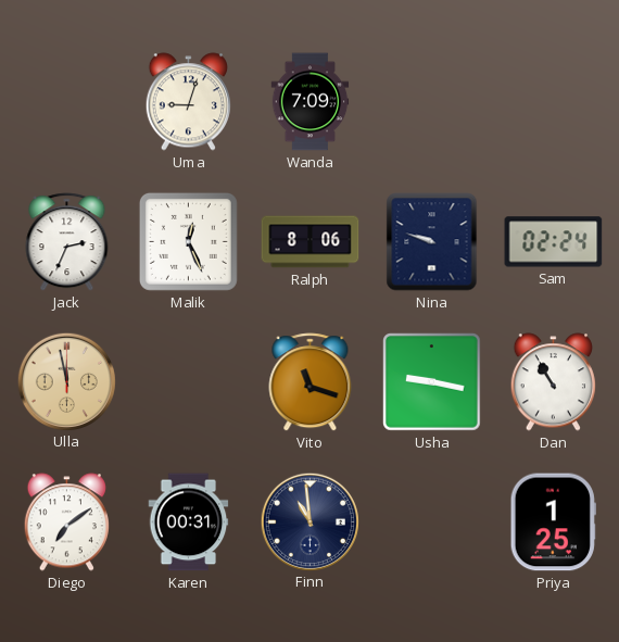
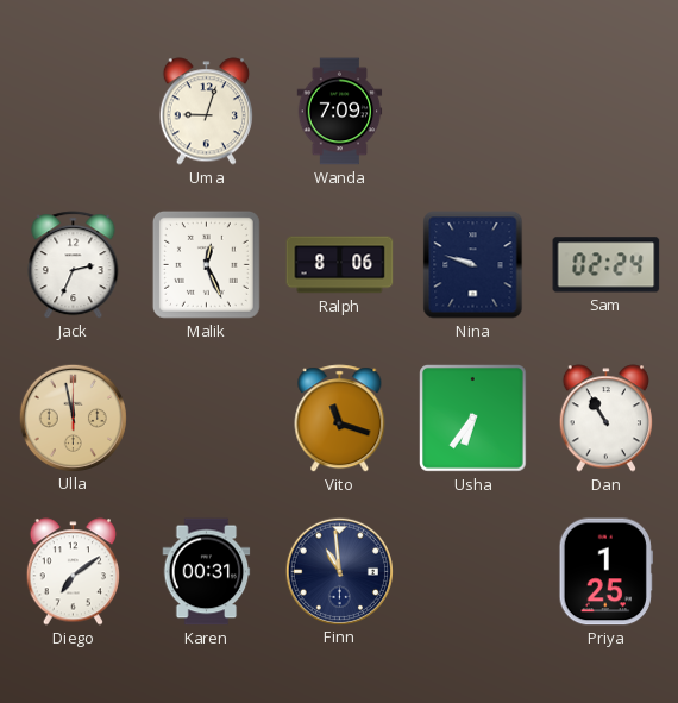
Usha: 9:17 -> 6:36
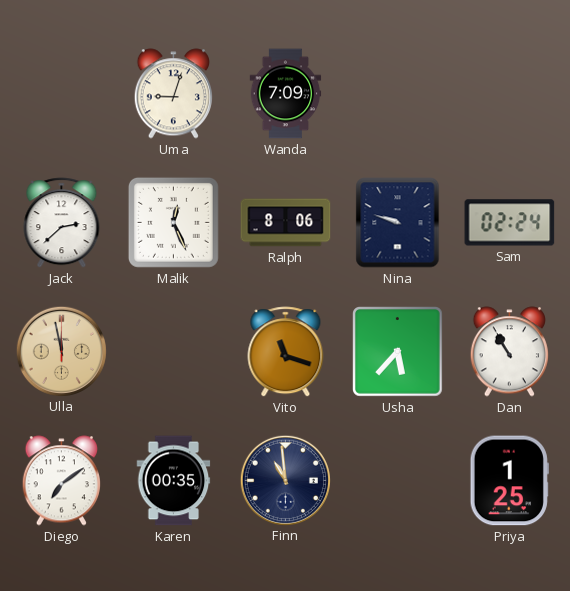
Jack: 2:34 -> 2:38
Usha: 6:36 -> 5:37
Karen: 00:31 -> 00:35
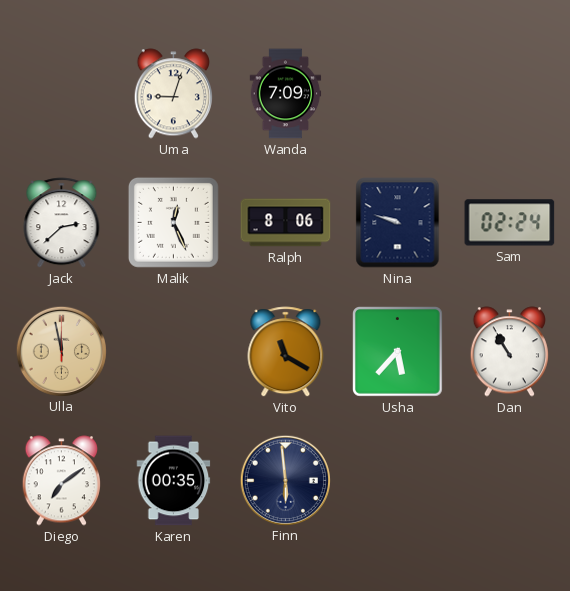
Vito: 11:18 -> 11:20
Finn: 10:59 -> 5:59
Priya: 1:25 -> none
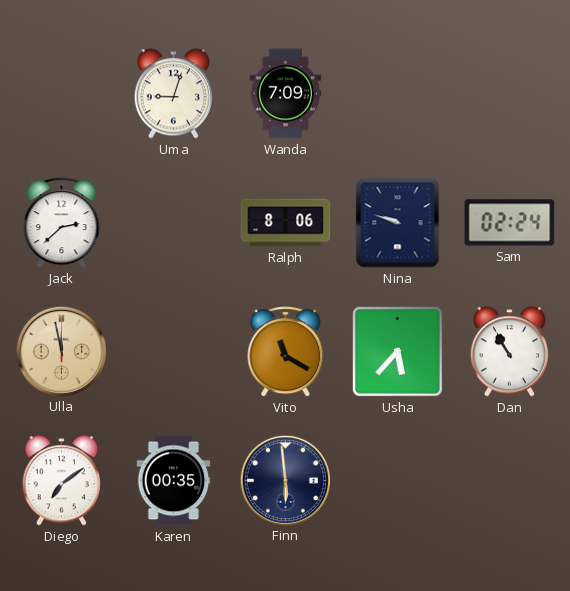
Malik: 12:26 -> none
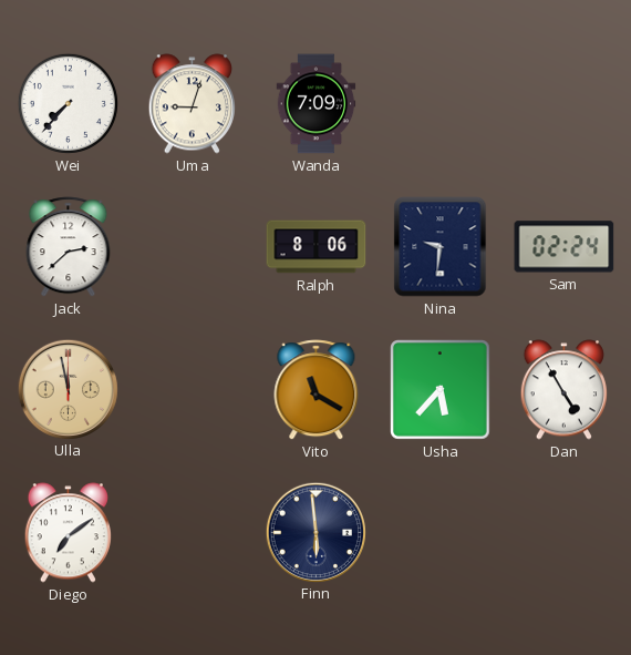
Wei: none -> 7:37
Nina: 9:48 -> 9:31
Dan: 10:55 -> 4:55
Karen: 00:35 -> none
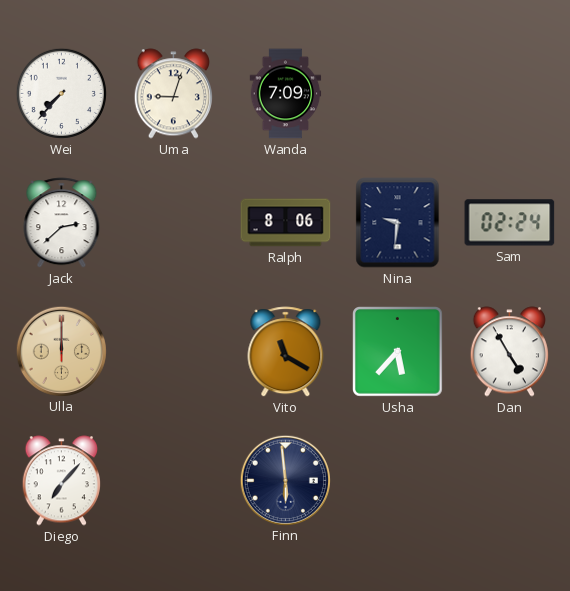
Ulla: 11:58 -> 12:00
Diego: 7:09 -> 7:07
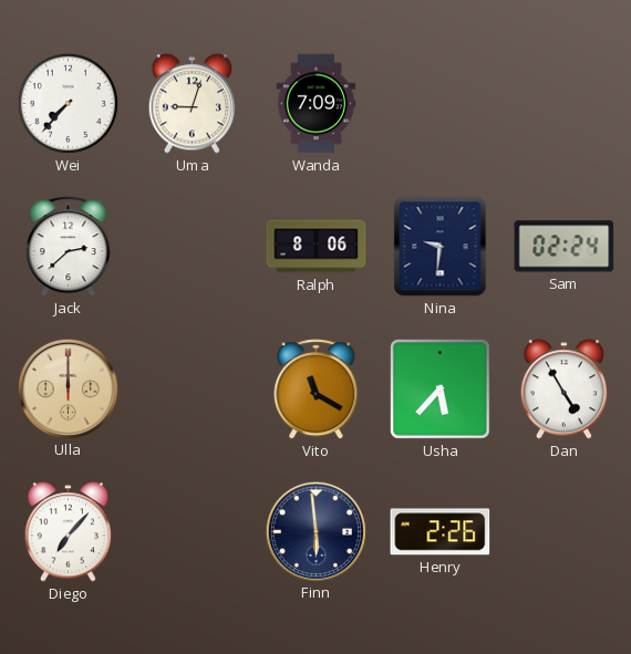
Henry: none -> 2:26
